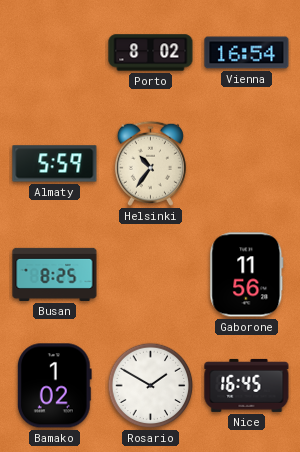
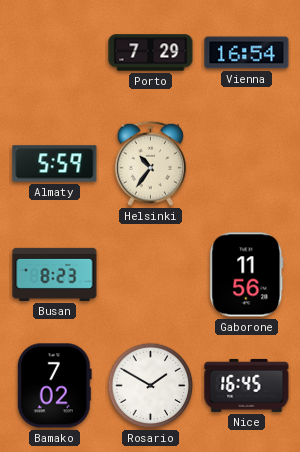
Porto: 8:02 -> 7:29
Busan: 8:25 -> 8:23
Bamako: 1:02 -> 7:02
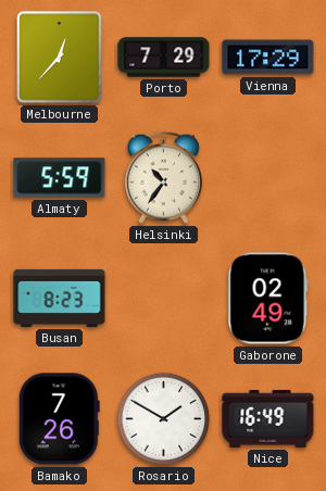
Melbourne: none -> 12:37
Vienna: 16:54 -> 17:29
Gaborone: 11:56 -> 02:49
Bamako: 7:02 -> 7:26
Nice: 16:45 -> 16:49
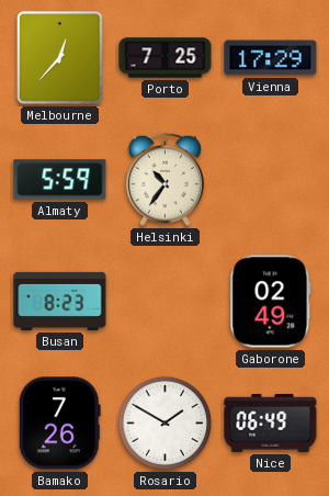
Porto: 7:29 -> 7:25
Nice: 16:49 -> 06:49
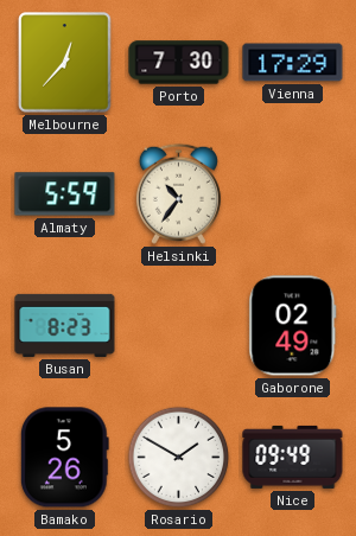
Porto: 7:25 -> 7:30
Bamako: 7:26 -> 5:26
Nice: 06:49 -> 09:49
